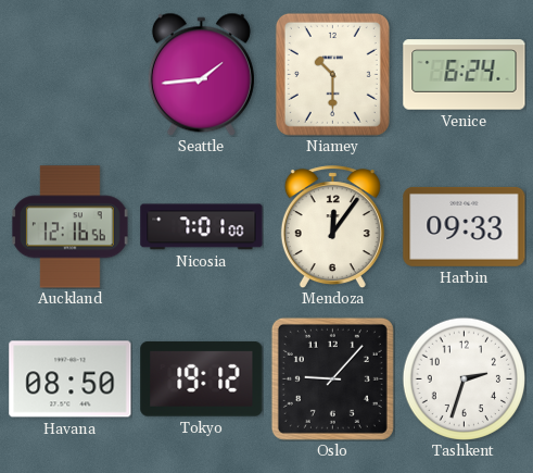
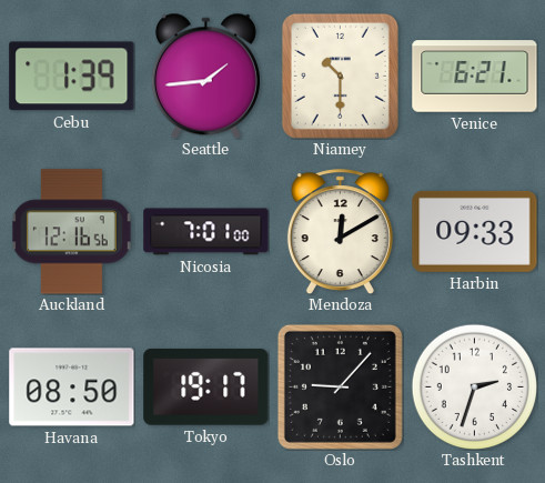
Cebu: none -> 1:39
Venice: 6:24 -> 6:21
Mendoza: 12:06 -> 12:10
Tokyo: 19:12 -> 19:17
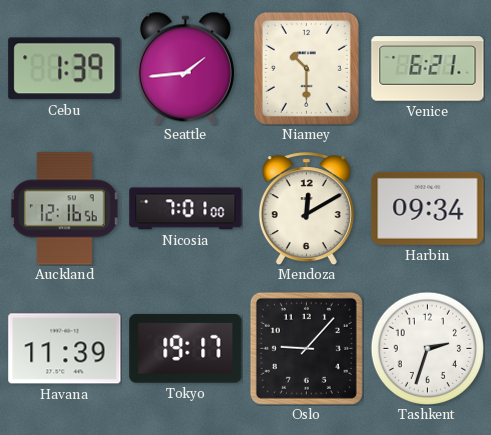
Harbin: 09:33 -> 09:34
Havana: 08:50 -> 11:39
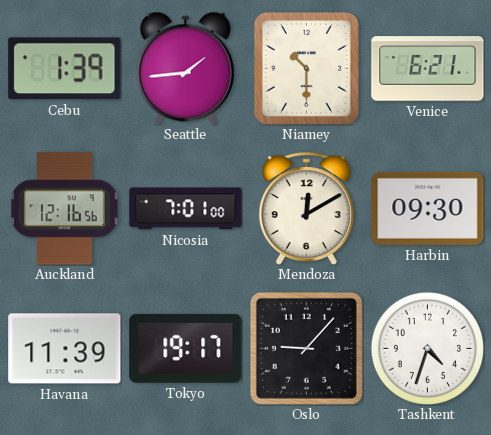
Harbin: 09:34 -> 09:30
Tashkent: 2:33 -> 4:33
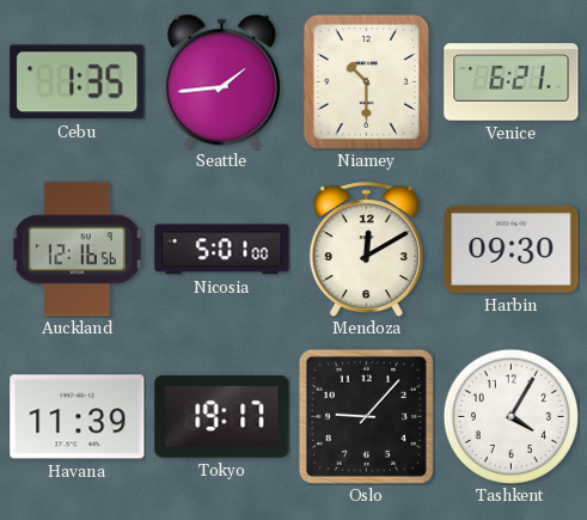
Cebu: 1:39 -> 1:35
Nicosia: 7:01 -> 5:01
Tashkent: 4:33 -> 4:05
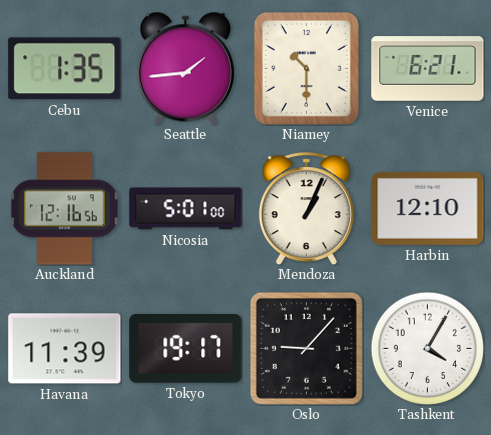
Mendoza: 12:10 -> 1:04
Harbin: 09:30 -> 12:10
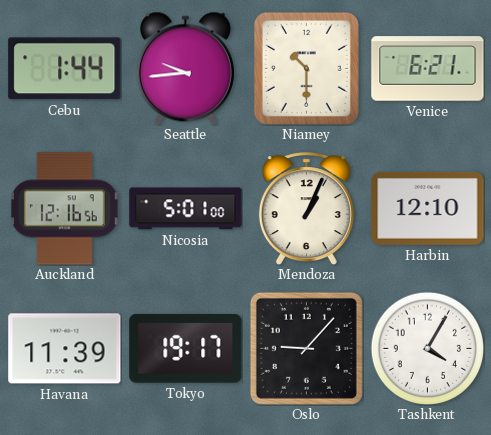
Cebu: 1:35 -> 1:44
Seattle: 1:44 -> 9:44
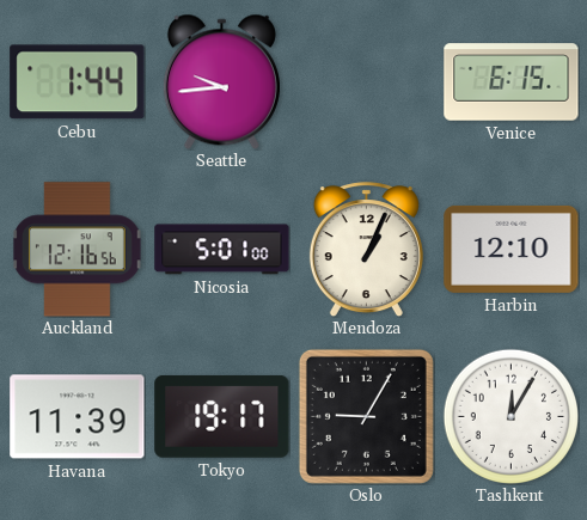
Niamey: 10:30 -> none
Venice: 6:21 -> 6:15
Oslo: 9:07 -> 9:05
Tashkent: 4:05 -> 12:05
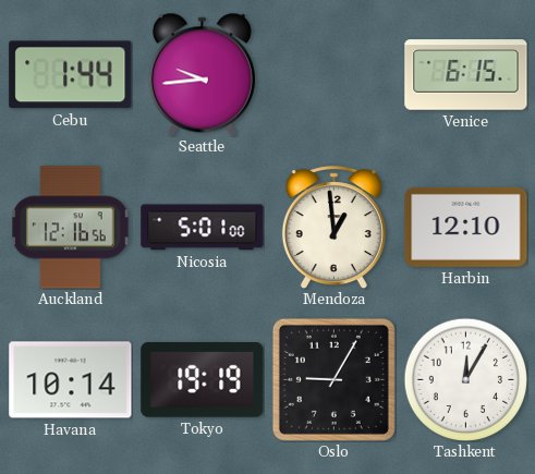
Mendoza: 1:04 -> 12:59
Havana: 11:39 -> 10:14
Tokyo: 19:17 -> 19:19
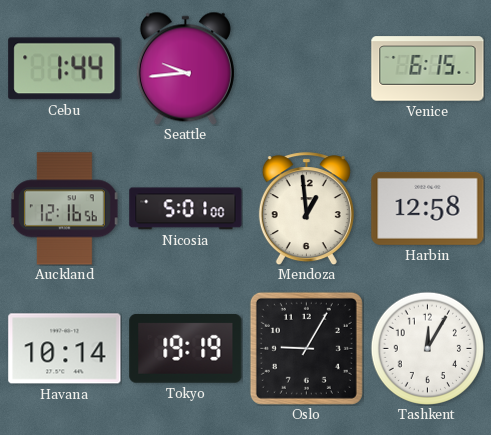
Harbin: 12:10 -> 12:58
